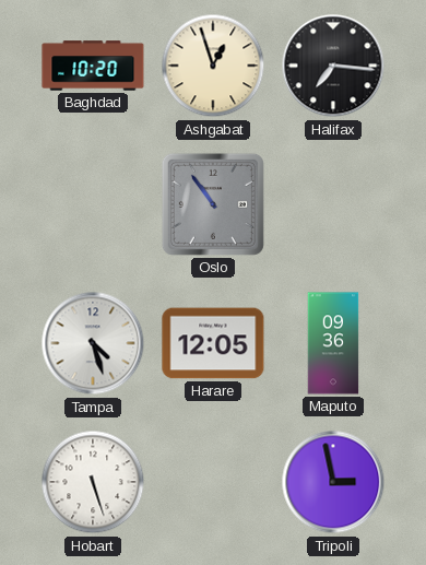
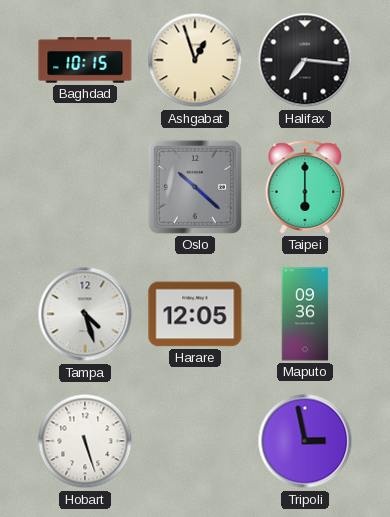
Baghdad: 10:20 -> 10:15
Oslo: 10:54 -> 10:22
Taipei: none -> 6:00
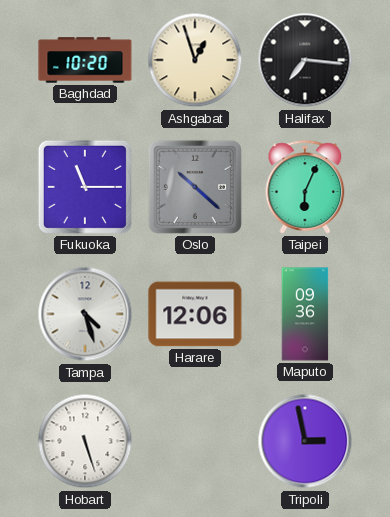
Baghdad: 10:15 -> 10:20
Fukuoka: none -> 11:15
Taipei: 6:00 -> 6:04
Harare: 12:05 -> 12:06
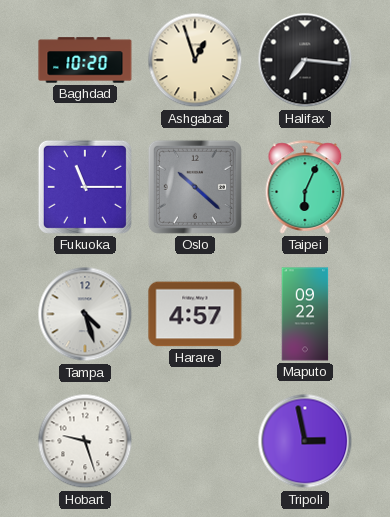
Harare: 12:06 -> 4:57
Maputo: 09:36 -> 09:22
Hobart: 5:27 -> 9:27
